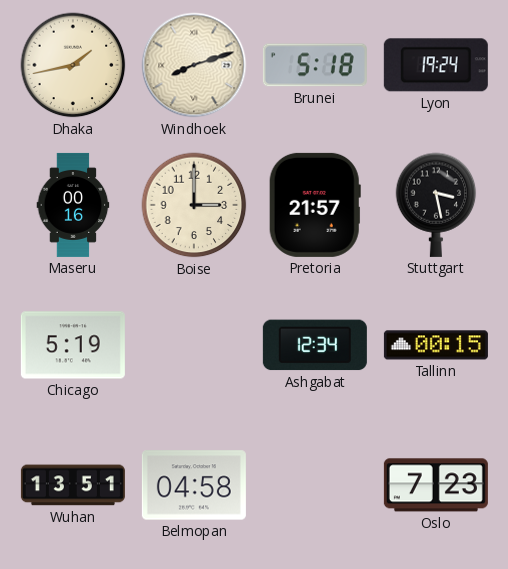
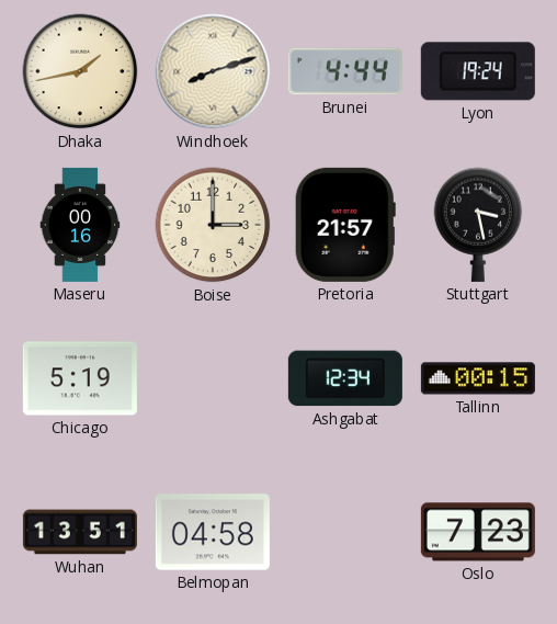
Brunei: 5:18 -> 4:44
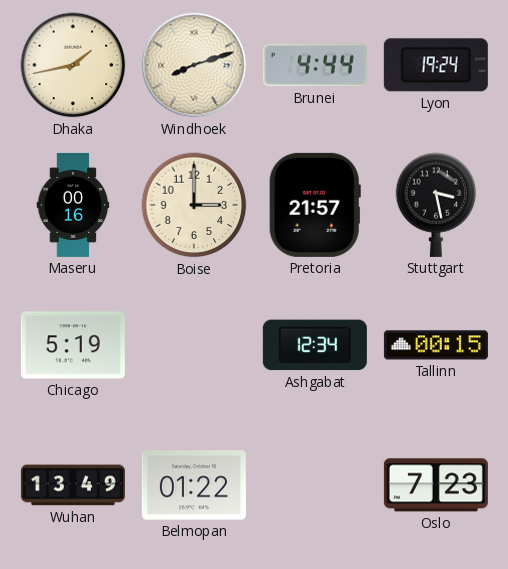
Wuhan: 13:51 -> 13:49
Belmopan: 04:58 -> 01:22
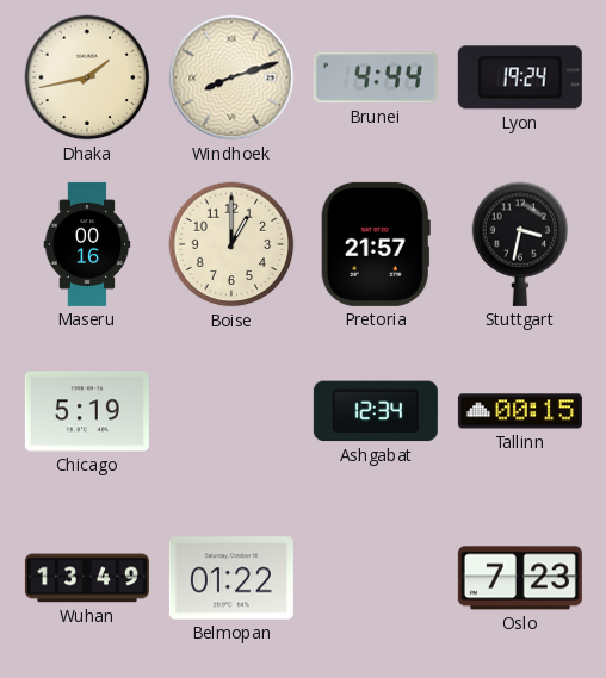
Boise: 3:00 -> 1:00
Stuttgart: 3:28 -> 3:32
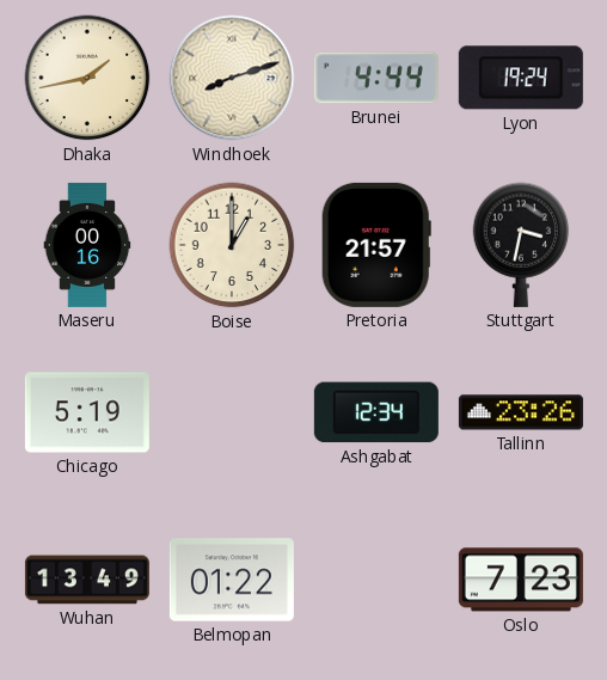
Tallinn: 00:15 -> 23:26
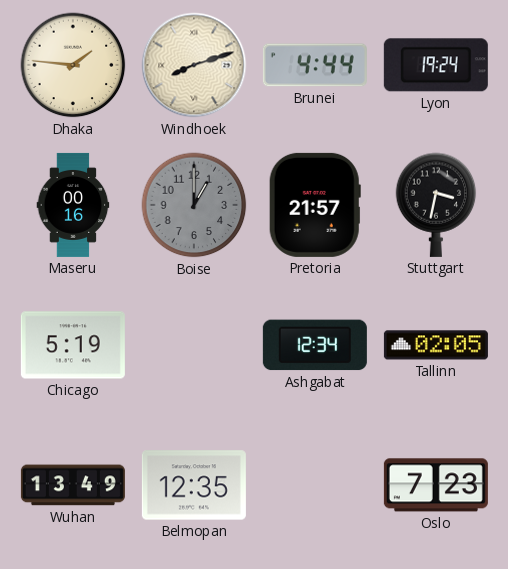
Dhaka: 1:43 -> 1:46
Boise dial: cream -> grey
Tallinn: 23:26 -> 02:05
Belmopan: 01:22 -> 12:35
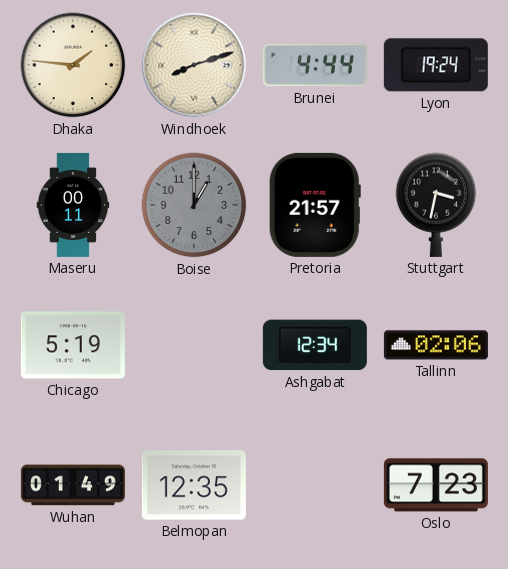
Maseru: 00:16 -> 00:11
Tallinn: 02:05 -> 02:06
Wuhan: 13:49 -> 01:49
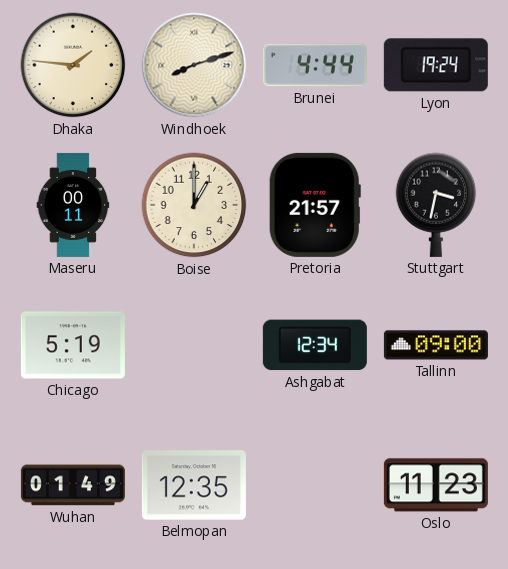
Boise dial: grey -> cream
Tallinn: 02:06 -> 09:00
Oslo: 7:23 -> 11:23
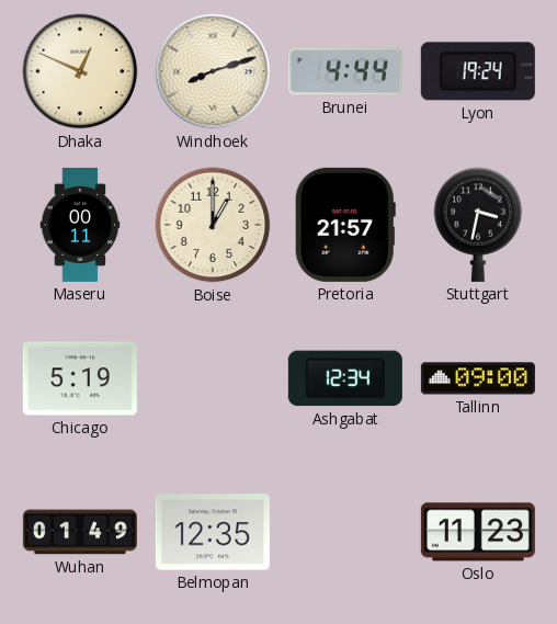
Dhaka: 1:46 -> 12:49
